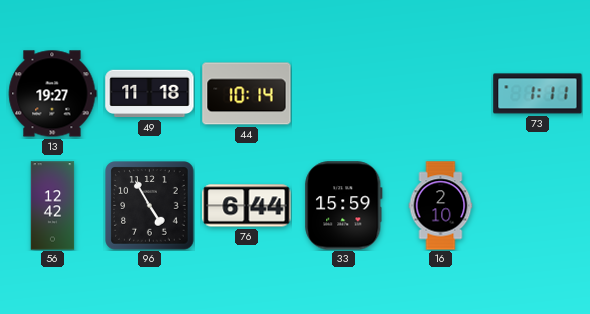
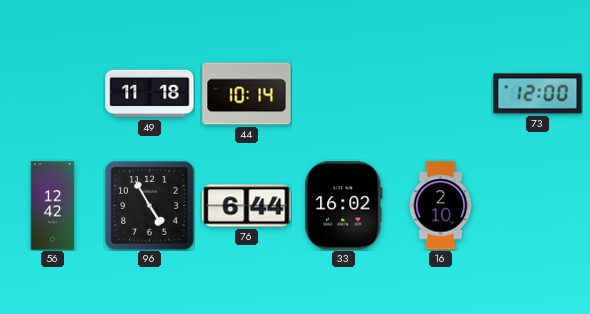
13: 19:27 -> none
73: 1:11 -> 12:00
33: 15:59 -> 16:02
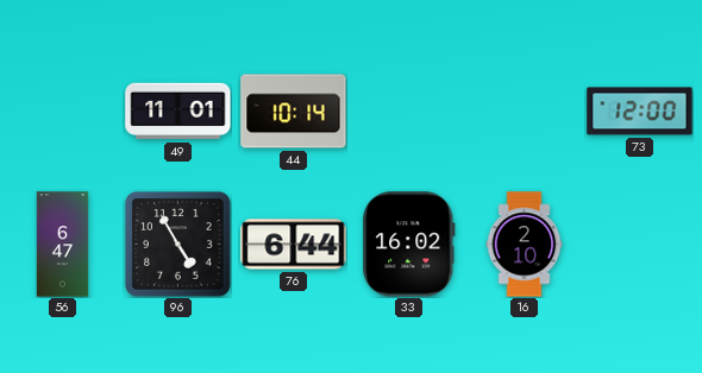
49: 11:18 -> 11:01
56: 12:42 -> 6:47
